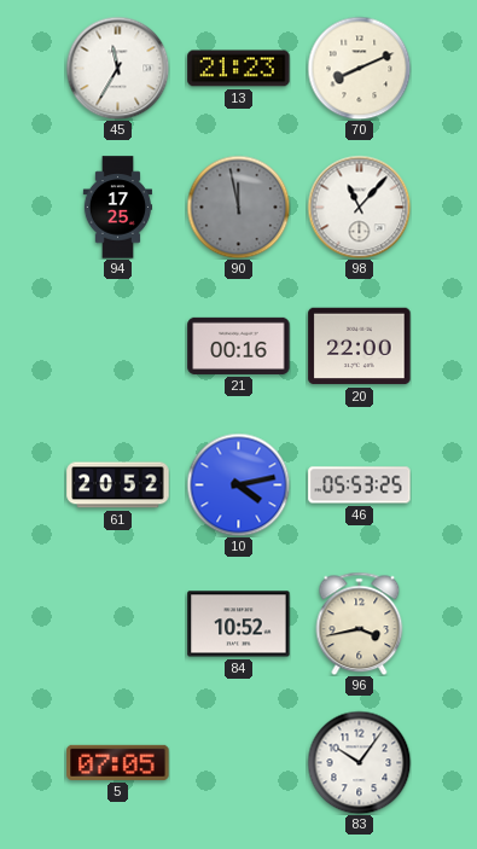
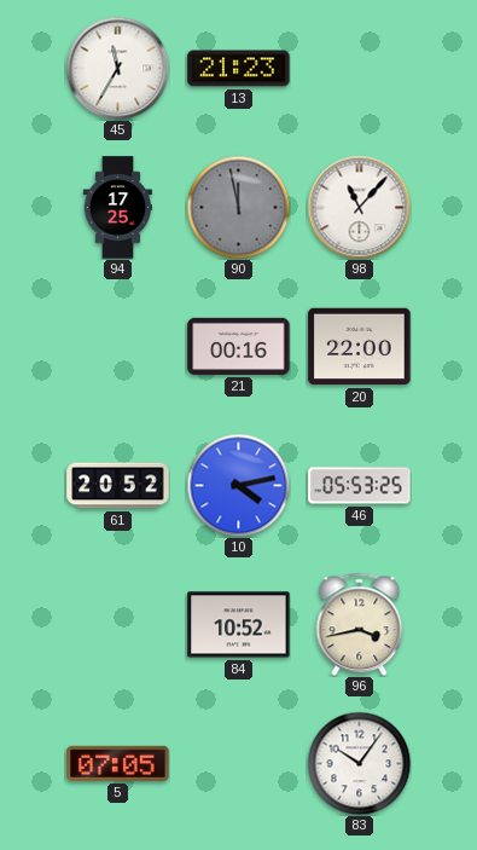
70: 8:11 -> none
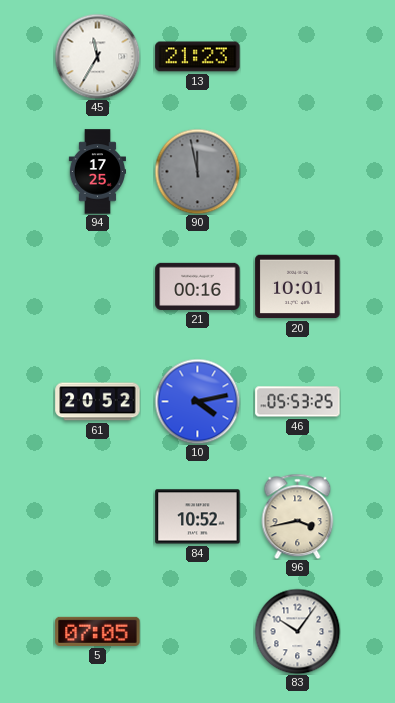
98: 11:07 -> none
20: 22:00 -> 10:01
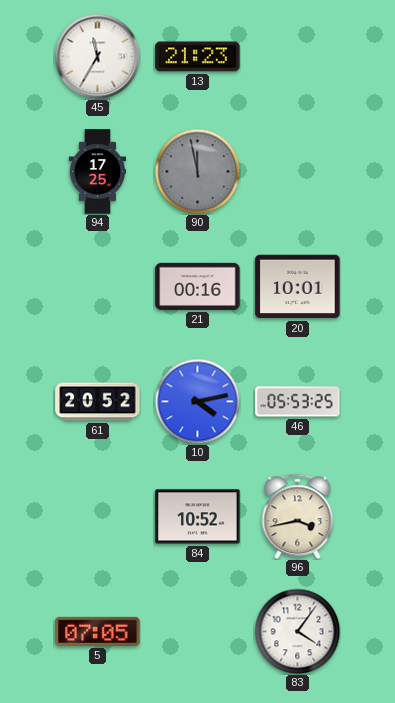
83: 10:06 -> 4:06
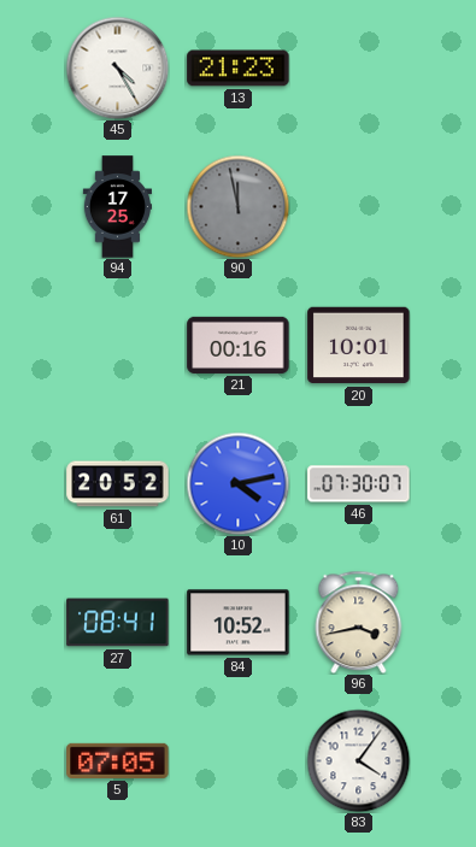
45: 11:35 -> 4:25
46: 05:53 -> 07:30
27: none -> 08:41
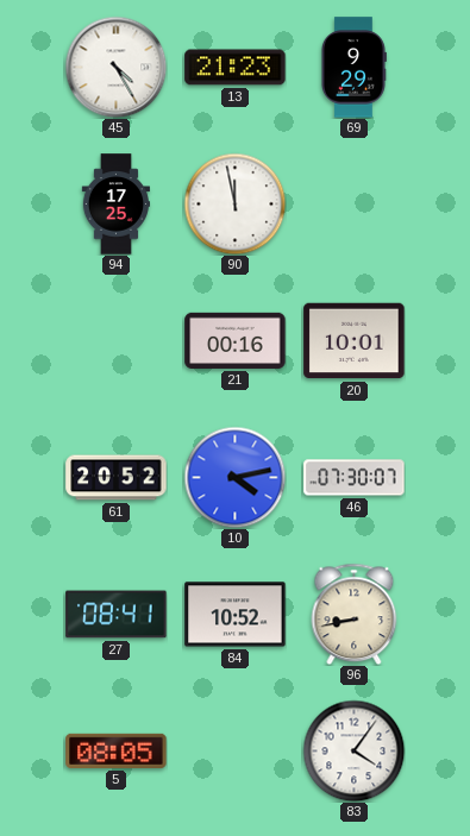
69: none -> 9:29
90 dial: grey -> white
96: 3:43 -> 8:43
5: 07:05 -> 08:05
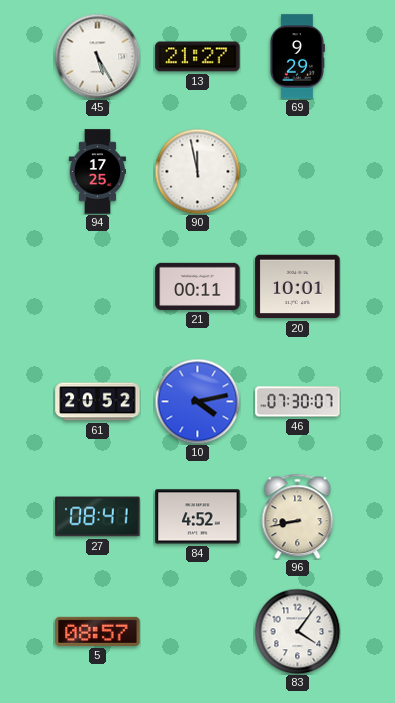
45: 4:25 -> 5:25
13: 21:23 -> 21:27
21: 00:16 -> 00:11
84: 10:52 -> 4:52
5: 08:05 -> 08:57
